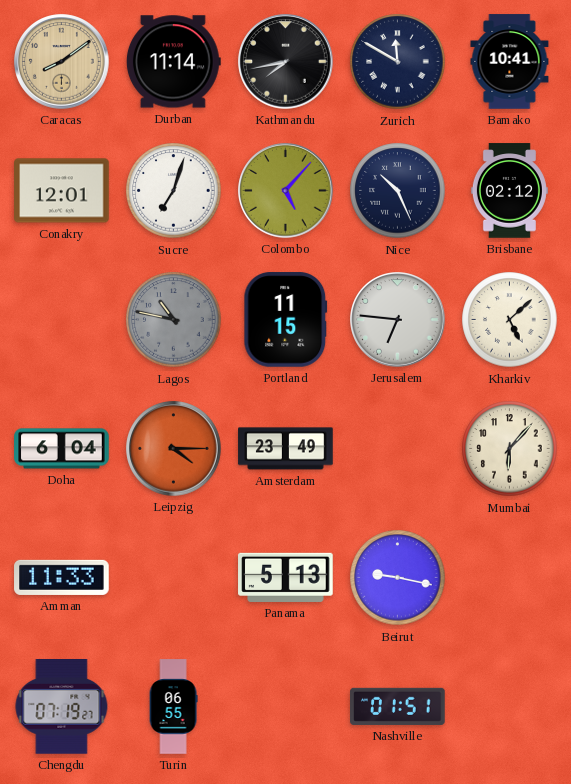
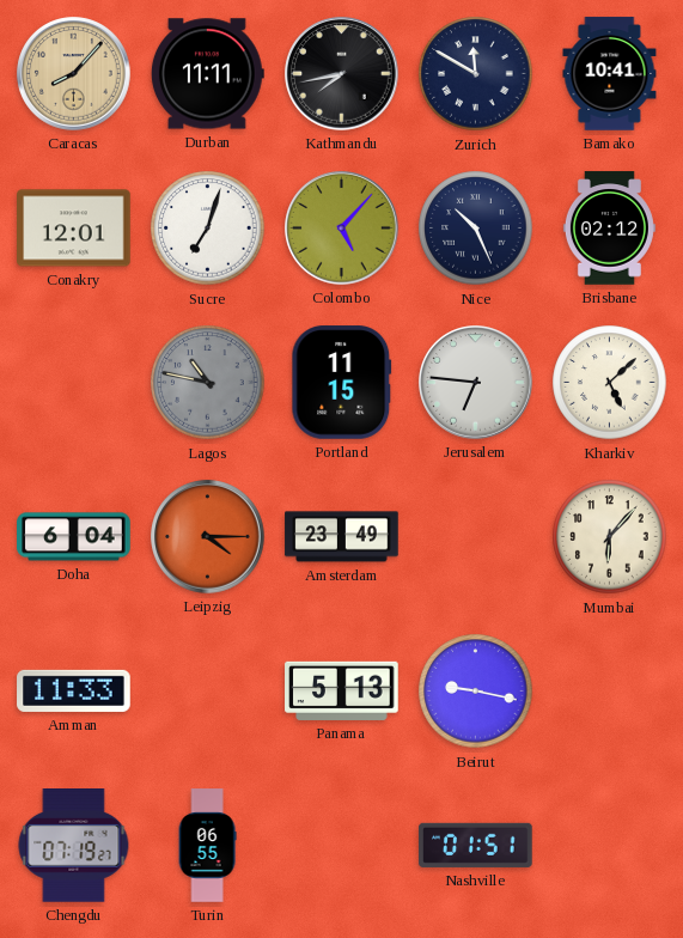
Caracas: 8:09 -> 8:07
Durban: 11:14 -> 11:11
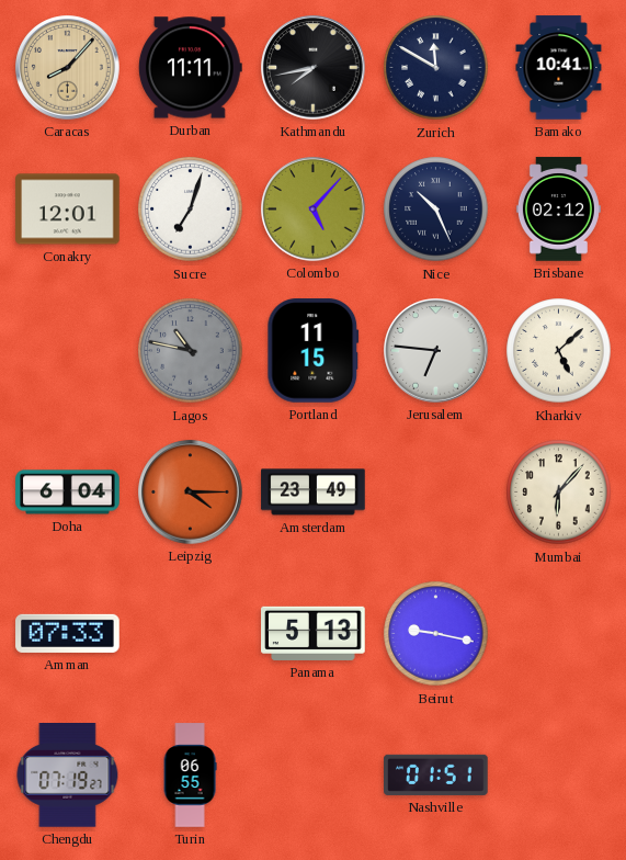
Amman: 11:33 -> 07:33
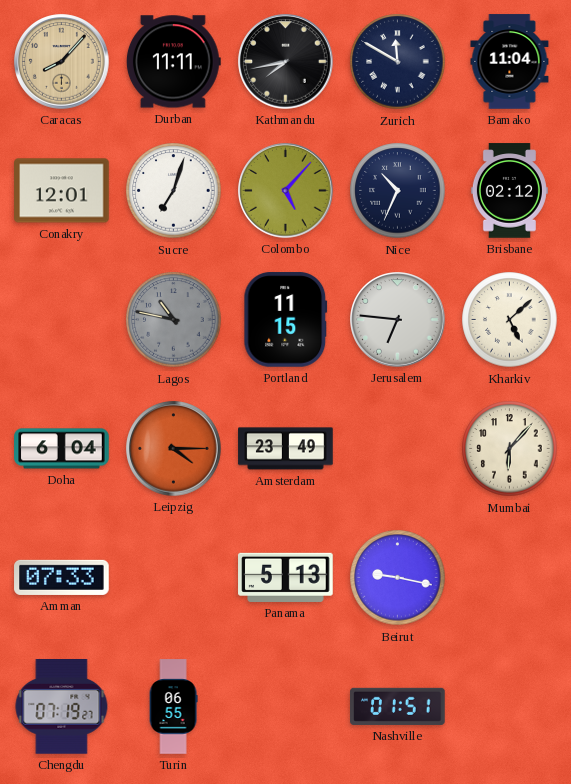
Bamako: 10:41 -> 11:04
Nice: 10:26 -> 10:34
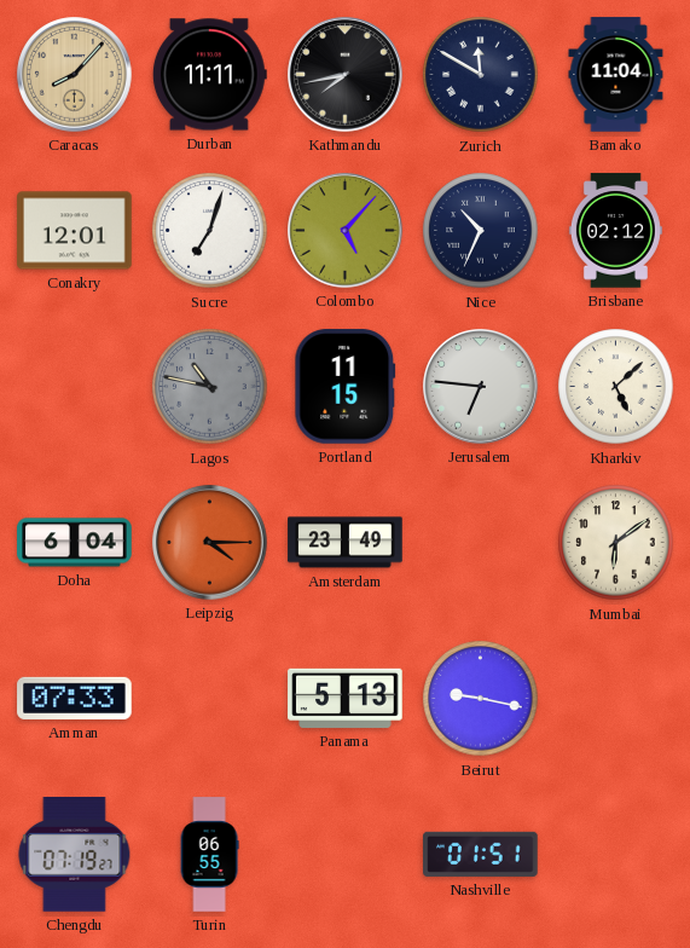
Mumbai: 6:07 -> 6:09
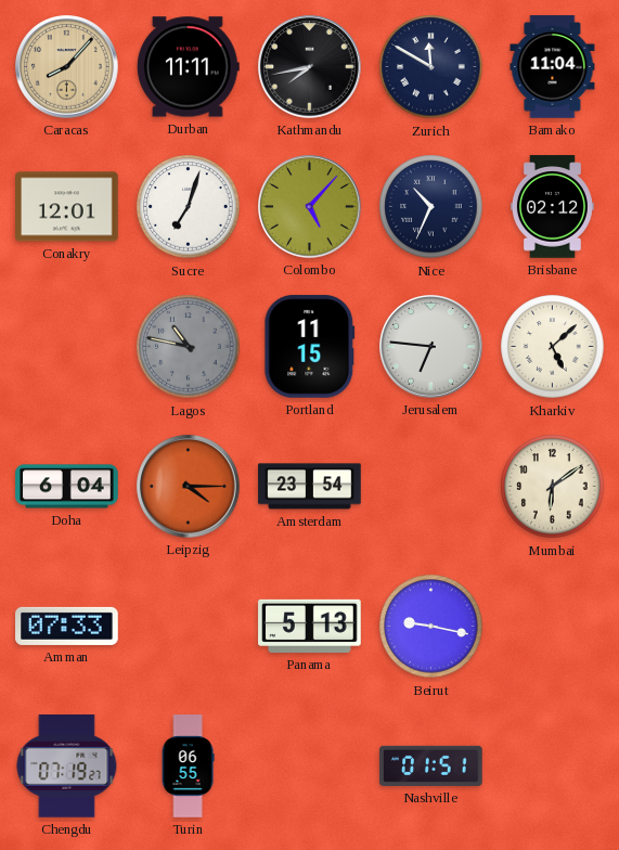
Amsterdam: 23:49 -> 23:54
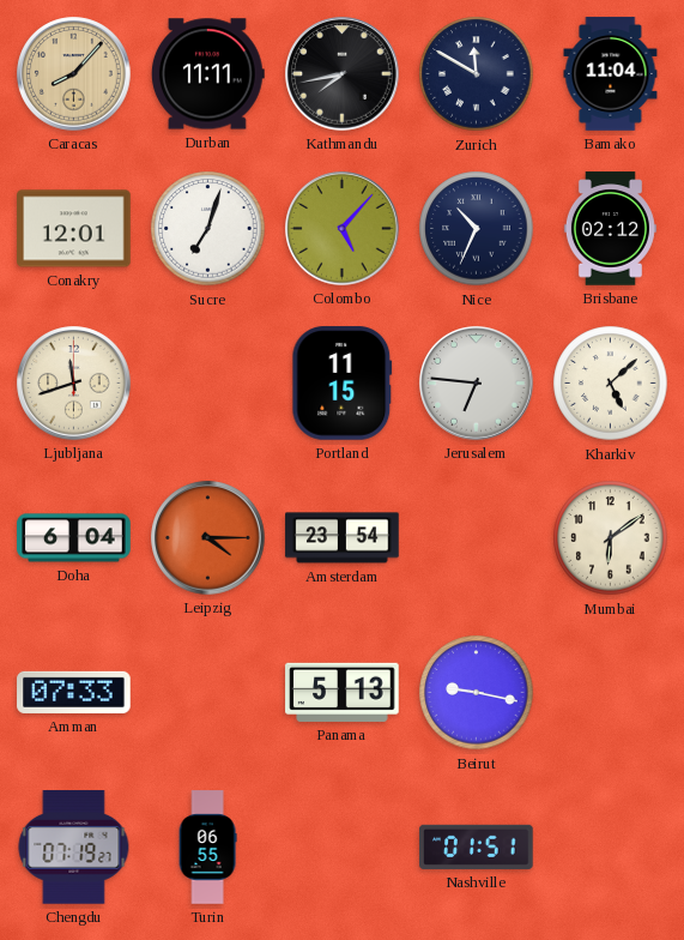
Ljubljana: none -> 11:42
Lagos: 10:47 -> none
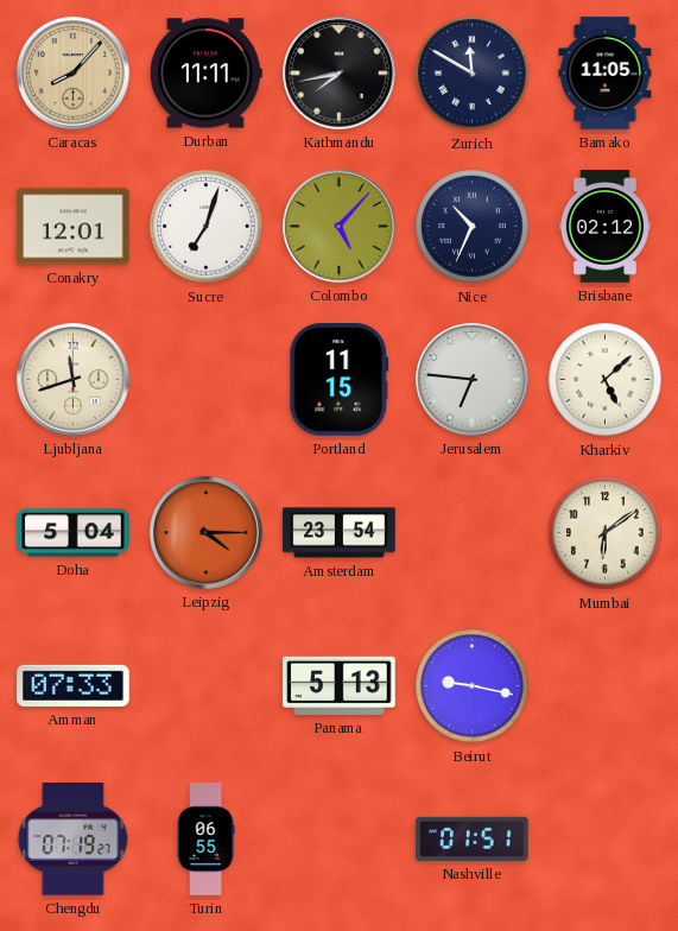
Bamako: 11:04 -> 11:05
Doha: 6:04 -> 5:04
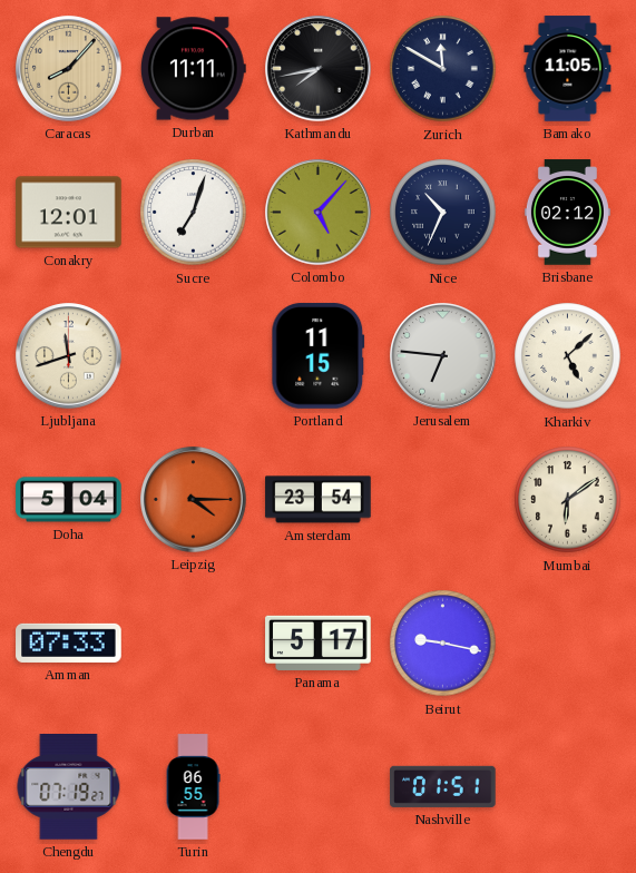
Panama: 5:13 -> 5:17
